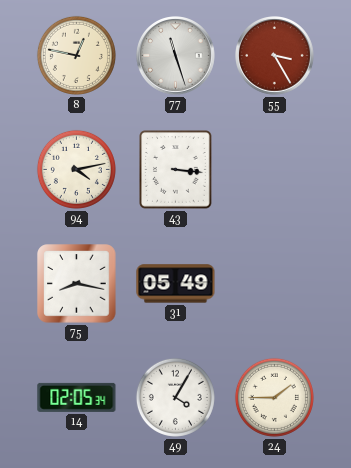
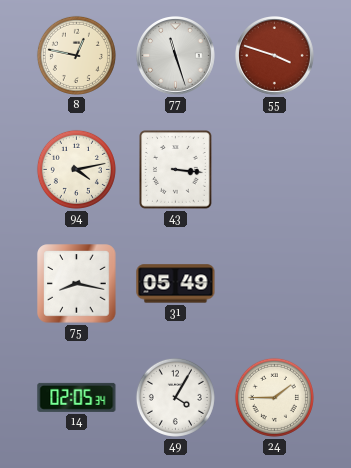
55: 3:25 -> 3:48
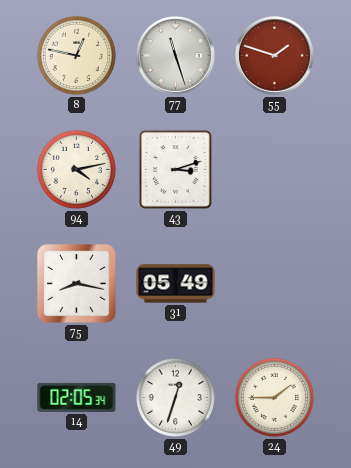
55: 3:48 -> 1:48
43: 3:16 -> 3:12
49: 4:05 -> 12:33
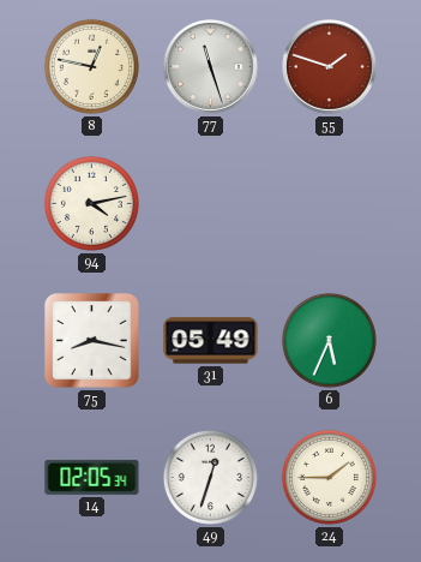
43: 3:12 -> none
6: none -> 5:34
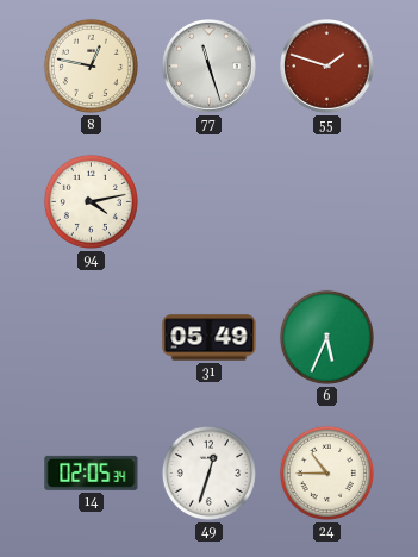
75: 8:17 -> none
24: 1:45 -> 10:45
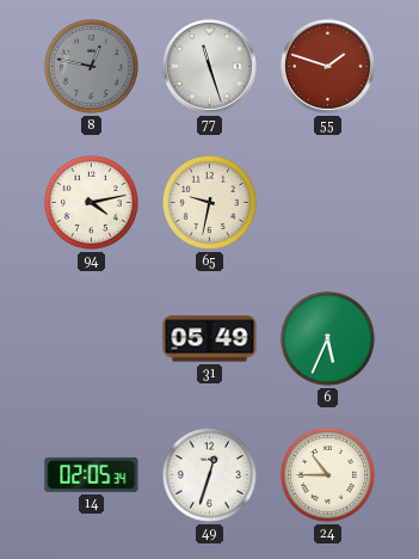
8 dial: cream -> grey
65: none -> 9:32
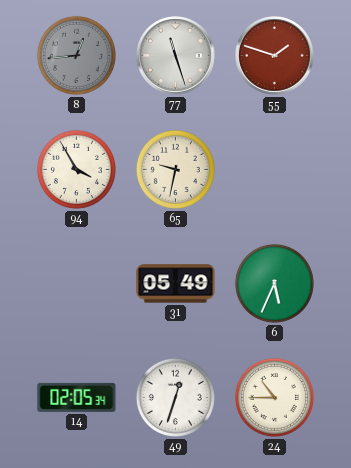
8: 12:47 -> 12:44
94: 4:13 -> 3:55
